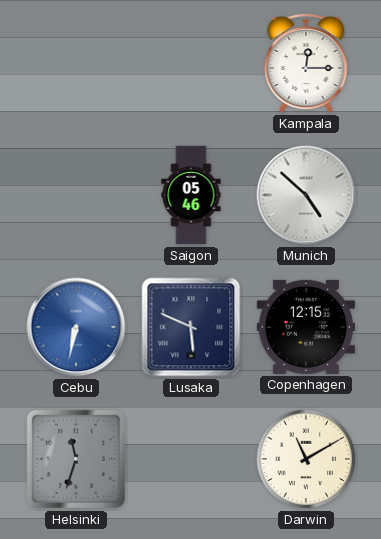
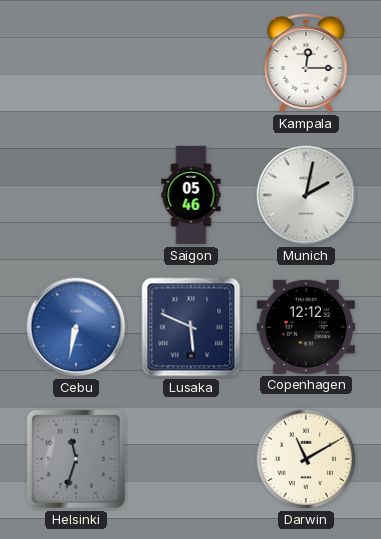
Munich: 4:52 -> 2:02
Copenhagen: 12:15 -> 12:12
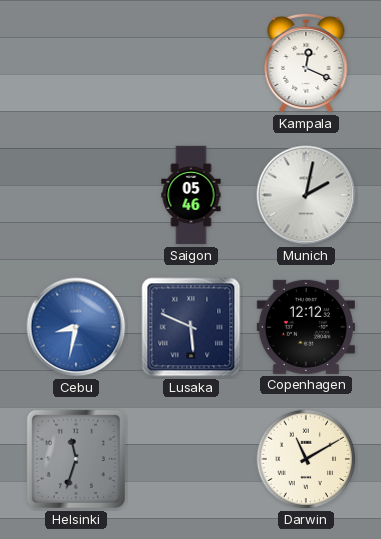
Kampala: 12:15 -> 12:19
Cebu: 6:32 -> 8:32
